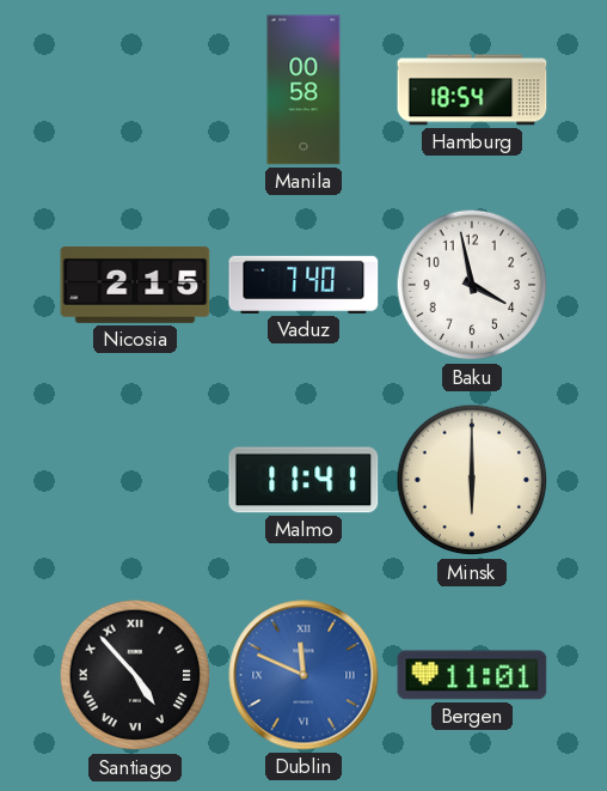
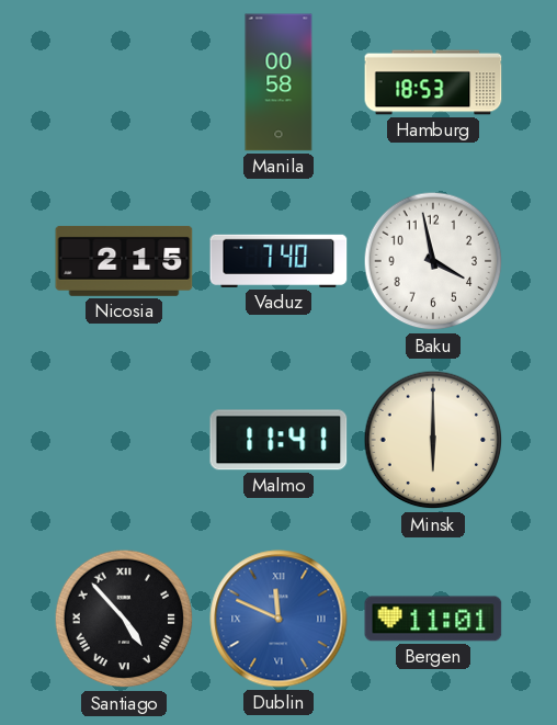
Hamburg: 18:54 -> 18:53
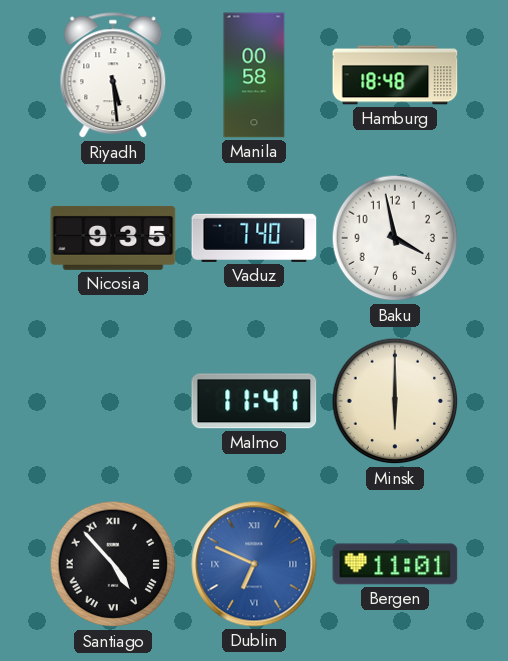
Riyadh: none -> 5:29
Hamburg: 18:53 -> 18:48
Nicosia: 2:15 -> 9:35
Dublin: 11:49 -> 6:49
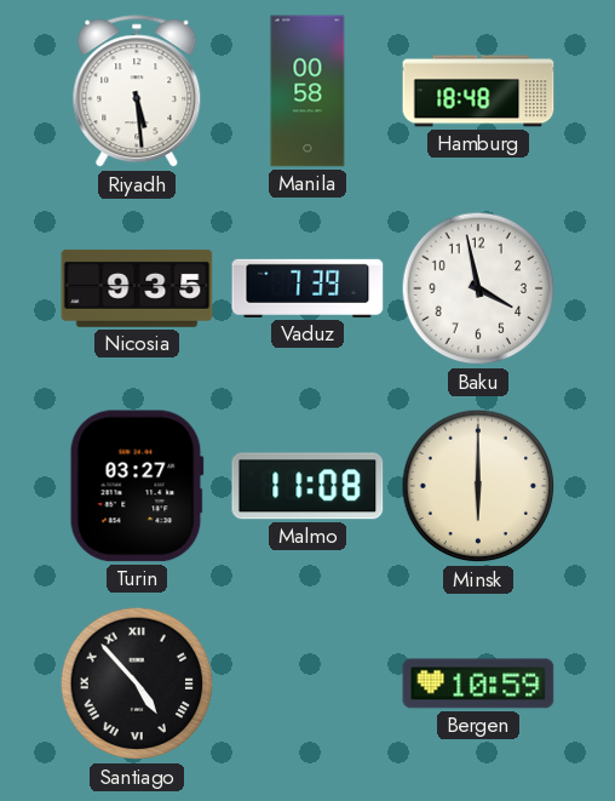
Vaduz: 7:40 -> 7:39
Turin: none -> 03:27
Malmo: 11:41 -> 11:08
Dublin: 6:49 -> none
Bergen: 11:01 -> 10:59
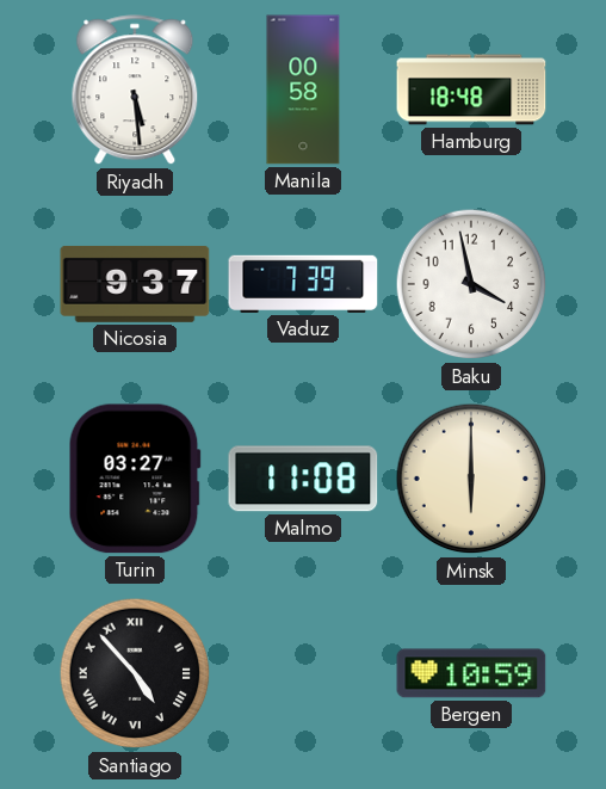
Nicosia: 9:35 -> 9:37
